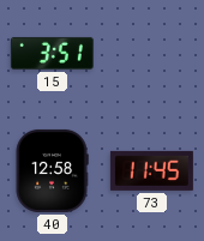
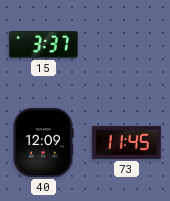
15: 3:51 -> 3:37
40: 12:58 -> 12:09
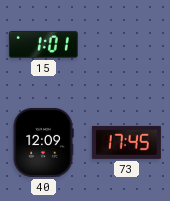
15: 3:37 -> 1:01
73: 11:45 -> 17:45
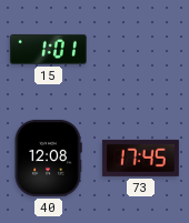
40: 12:09 -> 12:08
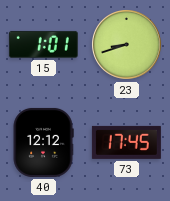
23: none -> 8:42
40: 12:08 -> 12:12
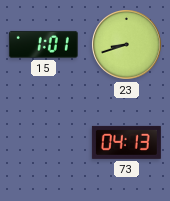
40: 12:12 -> none
73: 17:45 -> 04:13
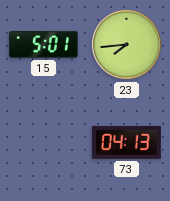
15: 1:01 -> 5:01
23: 8:42 -> 7:44
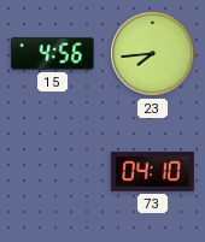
15: 5:01 -> 4:56
73: 04:13 -> 04:10
